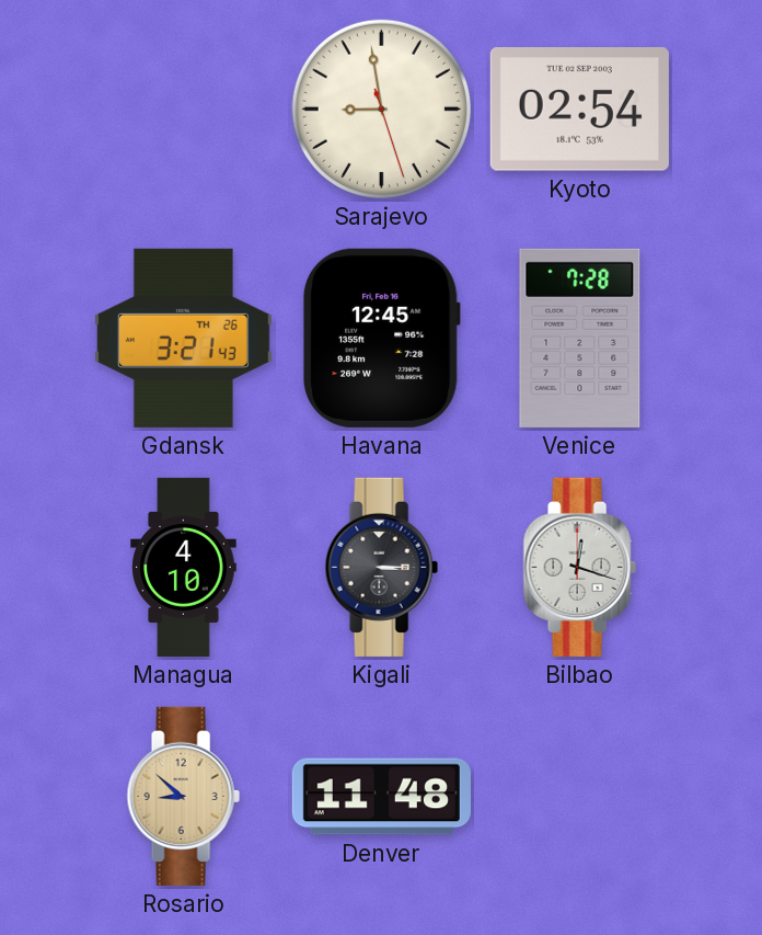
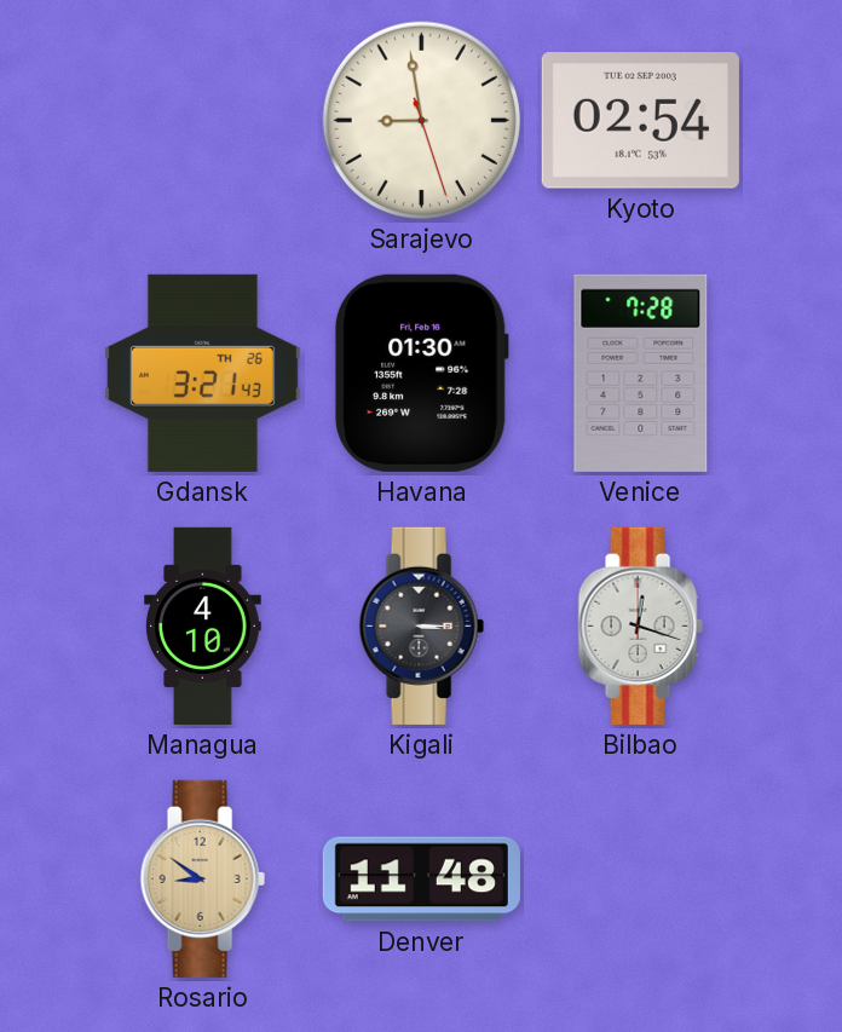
Havana: 12:45 -> 01:30
Rosario: 8:52 -> 8:51
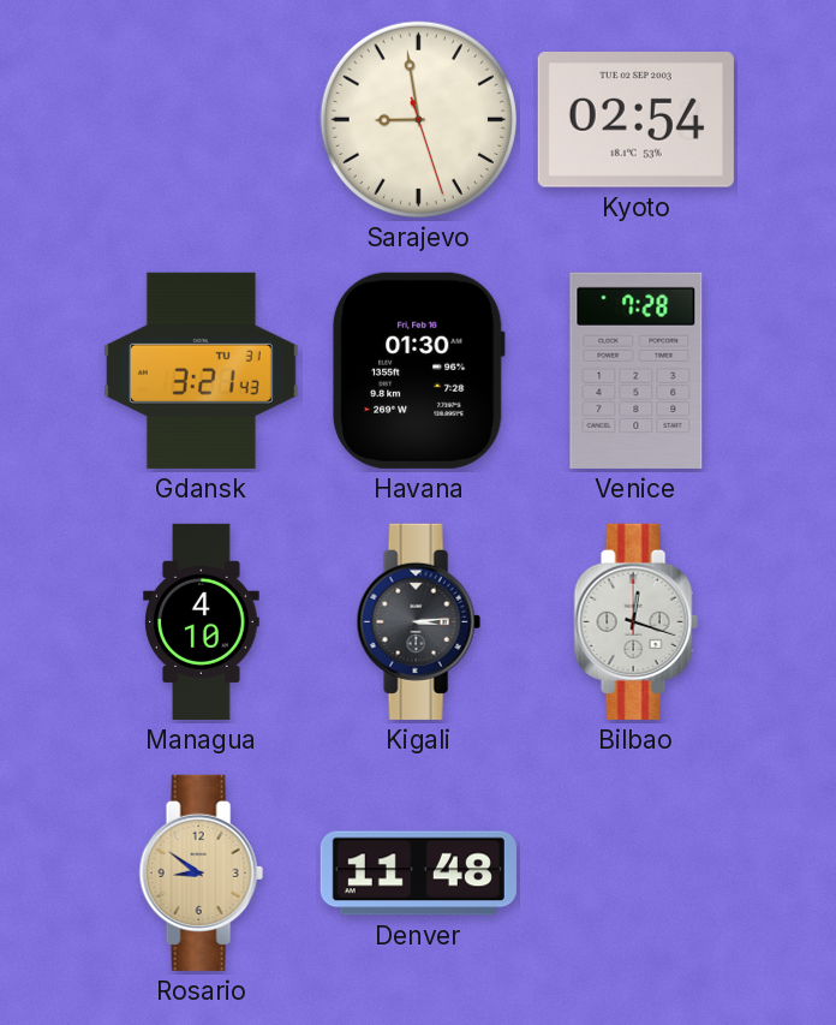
Gdansk date: TH 26 -> TU 31
Kigali: 3:15 -> 3:14
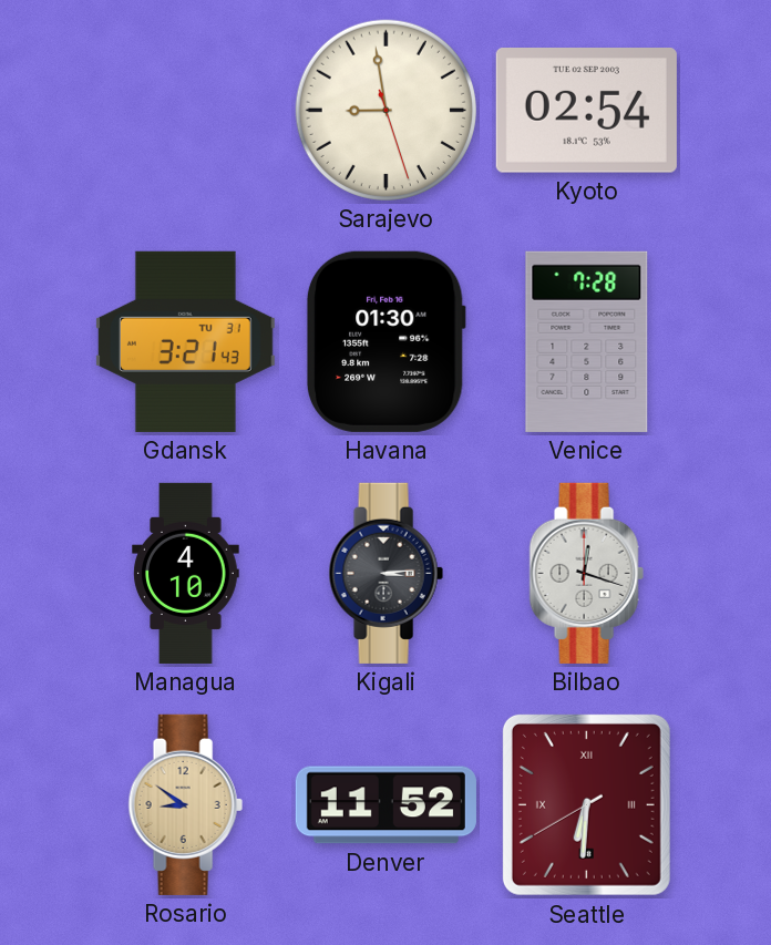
Denver: 11:48 -> 11:52
Seattle: none -> 6:30
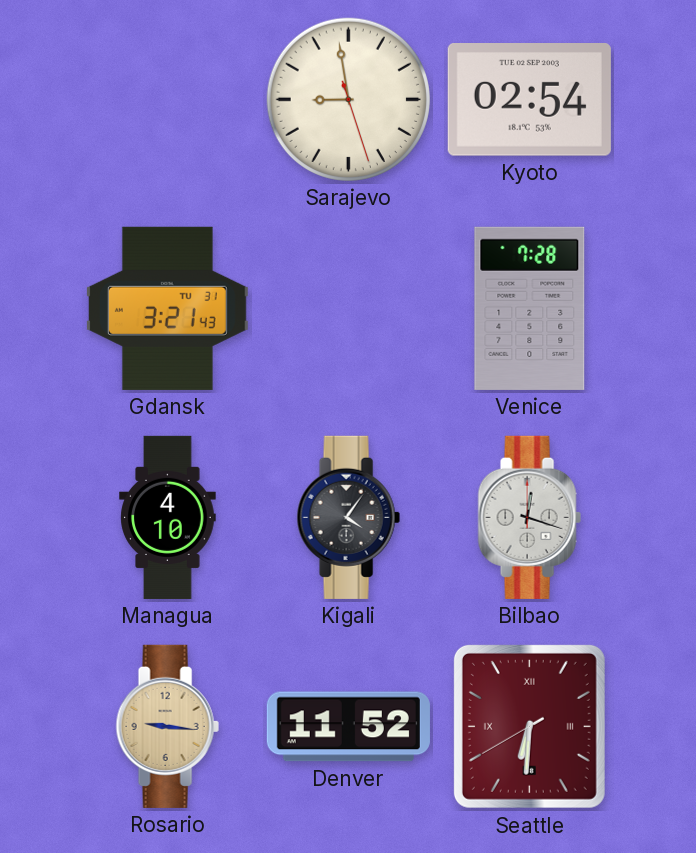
Havana: 01:30 -> none
Kigali: 3:14 -> 4:06
Rosario: 8:51 -> 9:16
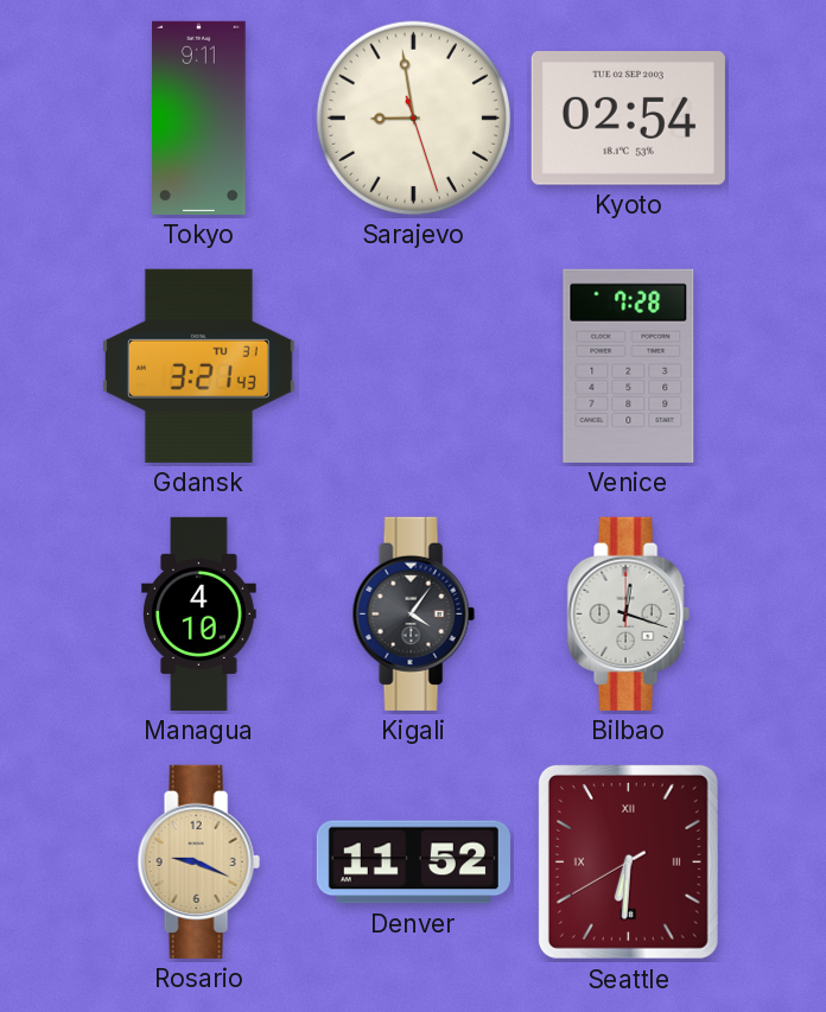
Tokyo: none -> 9:11
Rosario: 9:16 -> 9:19
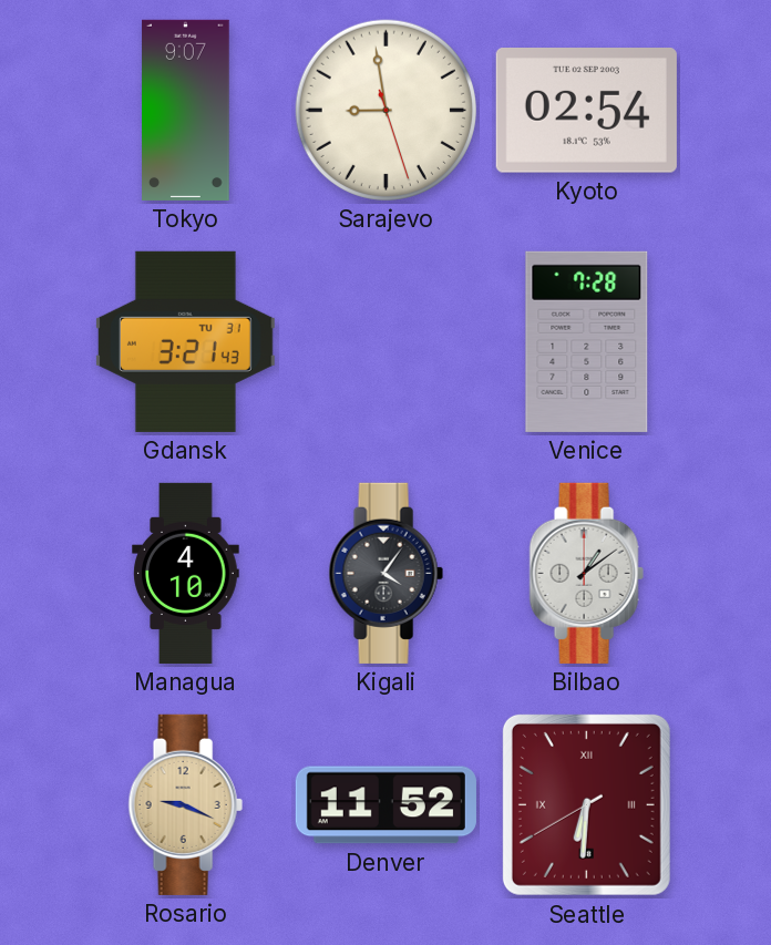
Tokyo: 9:11 -> 9:07
Bilbao: 12:18 -> 1:09
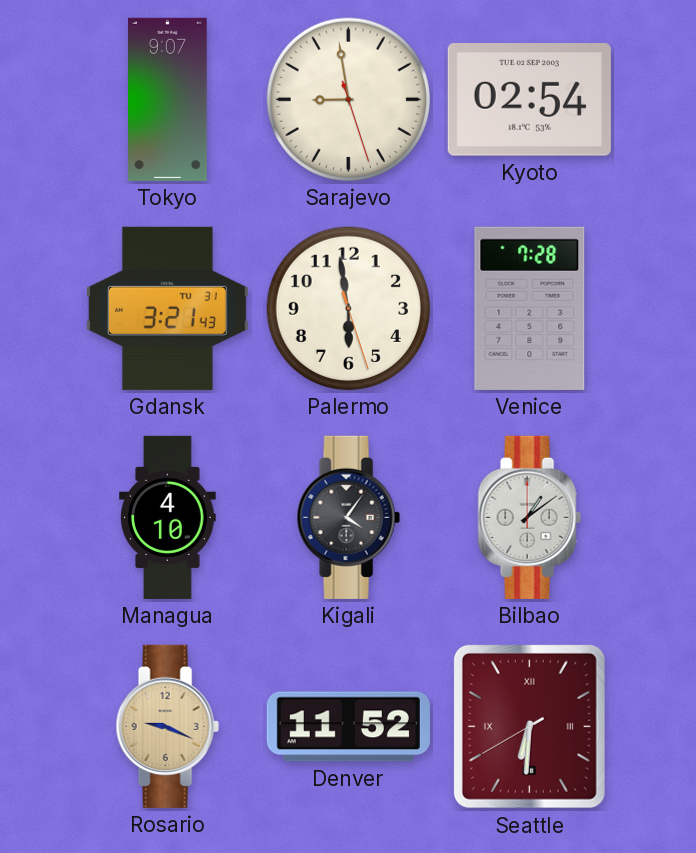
Palermo: none -> 5:58
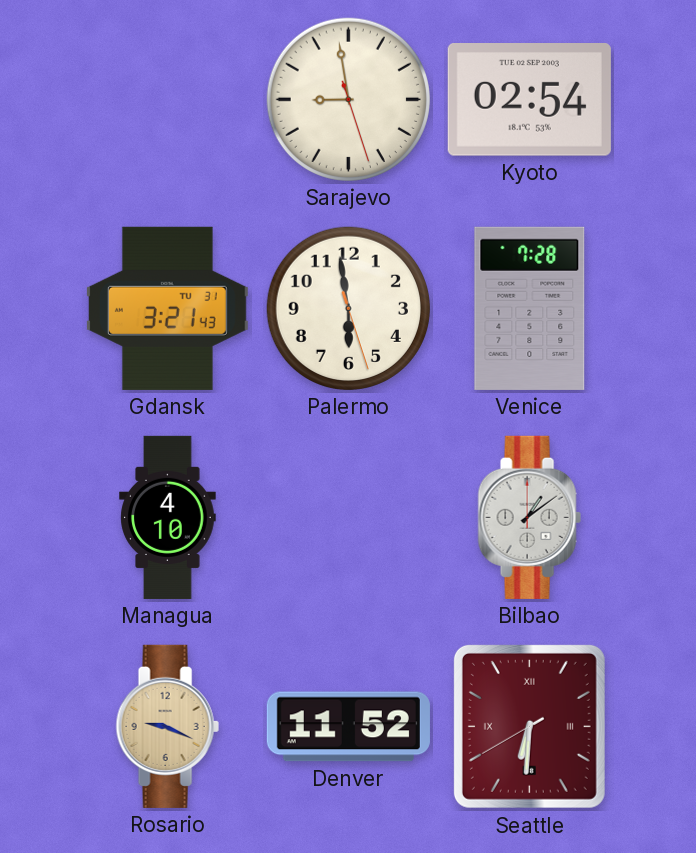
Tokyo: 9:07 -> none
Kigali: 4:06 -> none
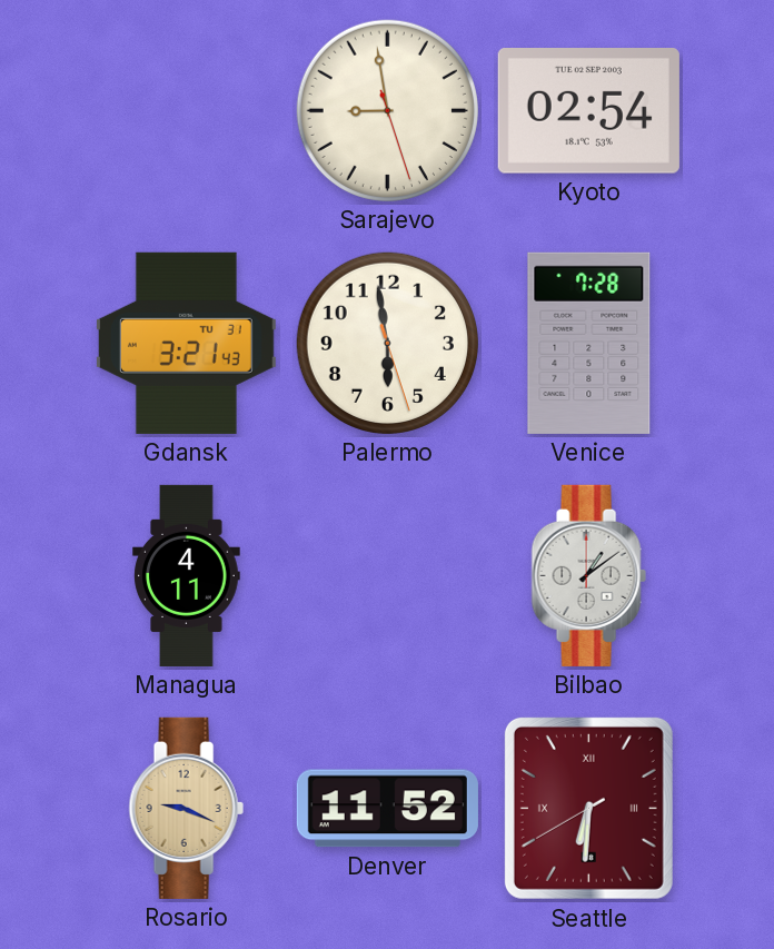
Managua: 4:10 -> 4:11
